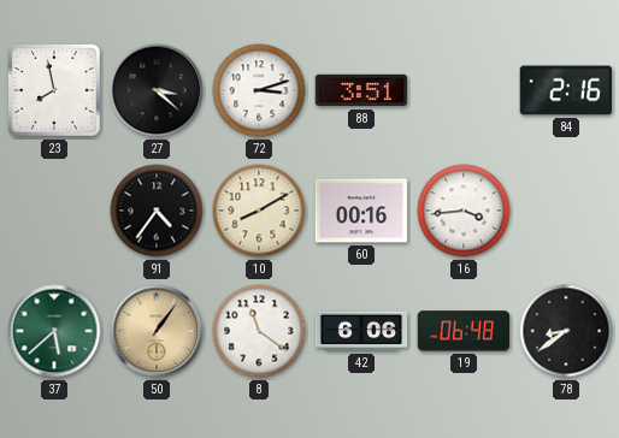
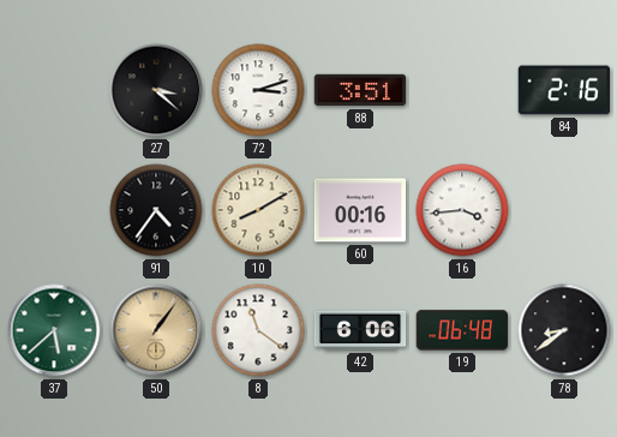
23: 7:58 -> none
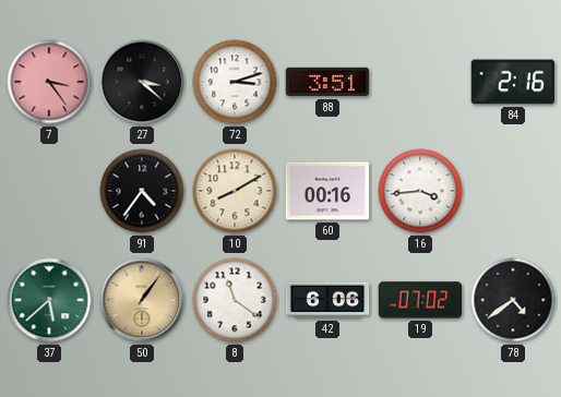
7: none -> 3:24
19: 06:48 -> 07:02
78: 8:39 -> 4:39
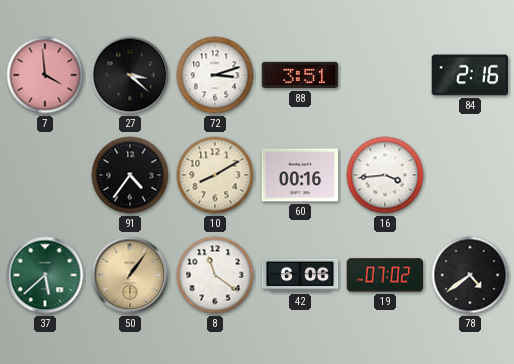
7: 3:24 -> 3:59
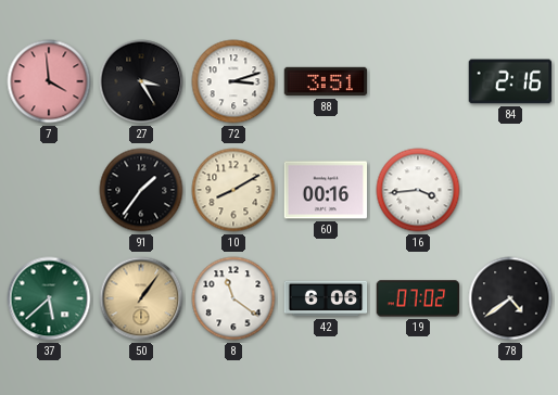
27: 3:22 -> 3:25
91: 4:36 -> 1:36
